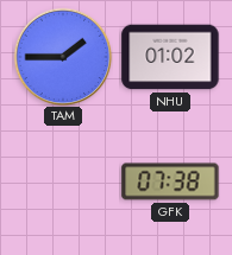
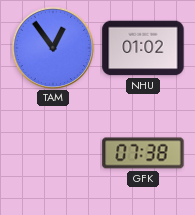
TAM: 1:45 -> 12:54
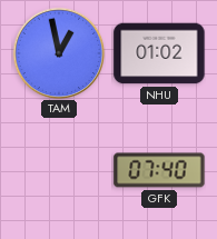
TAM: 12:54 -> 12:58
GFK: 07:38 -> 07:40
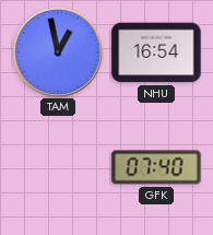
NHU: 01:02 -> 16:54
